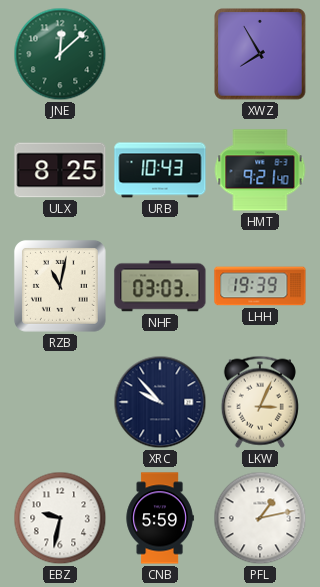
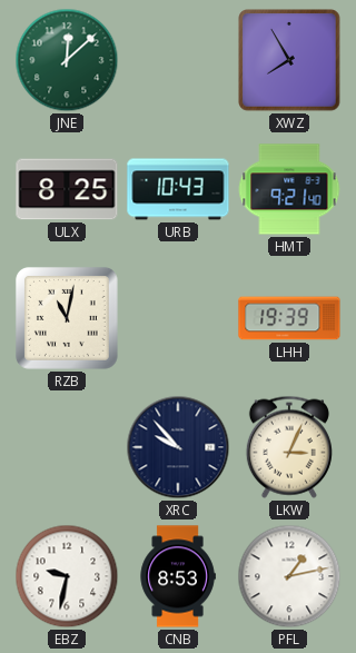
NHF: 03:03 -> none
CNB: 5:59 -> 8:53
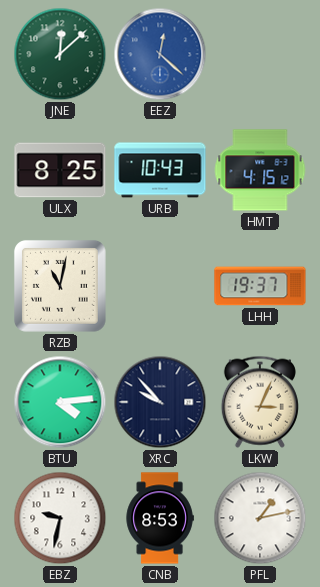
EEZ: none -> 12:22
XWZ: 7:55 -> none
HMT: 9:21 -> 4:15
LHH: 19:39 -> 19:37
BTU: none -> 4:14
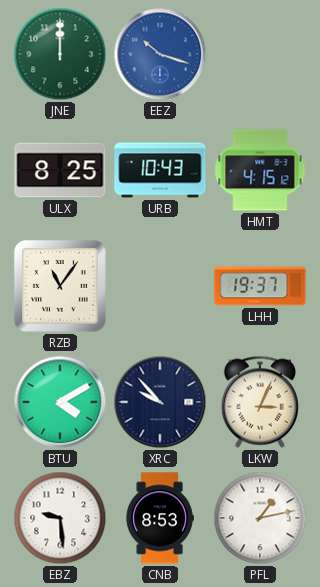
JNE: 12:08 -> 12:00
EEZ: 12:22 -> 10:18
RZB: 11:02 -> 11:06
BTU: 4:14 -> 4:10
EBZ: 9:32 -> 9:29
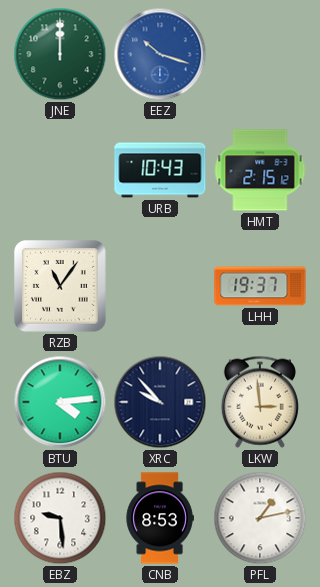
ULX: 8:25 -> none
HMT: 4:15 -> 2:15
BTU: 4:10 -> 4:14
LKW: 3:04 -> 2:59
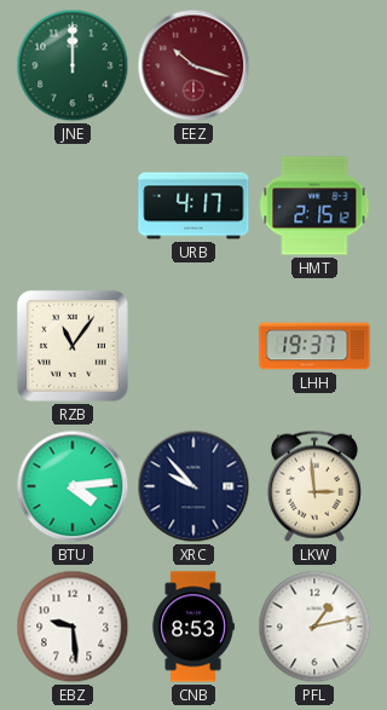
EEZ dial: blue -> burgundy
URB: 10:43 -> 4:17
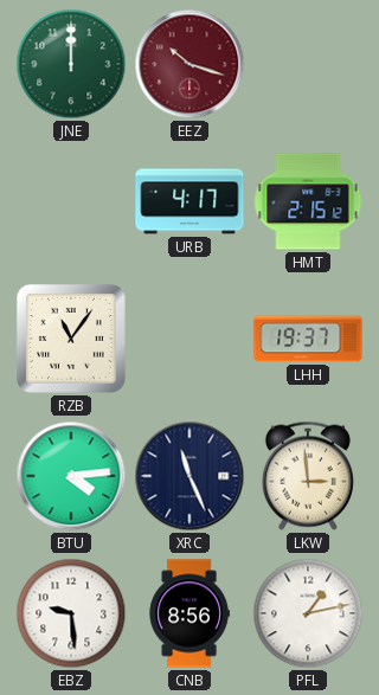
XRC: 9:53 -> 11:26
CNB: 8:53 -> 8:56
